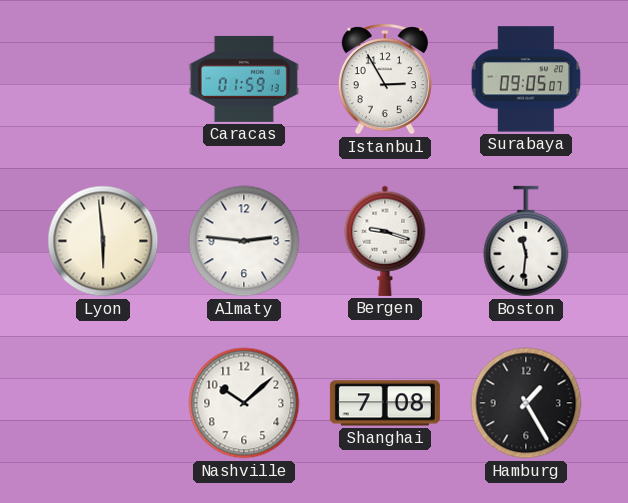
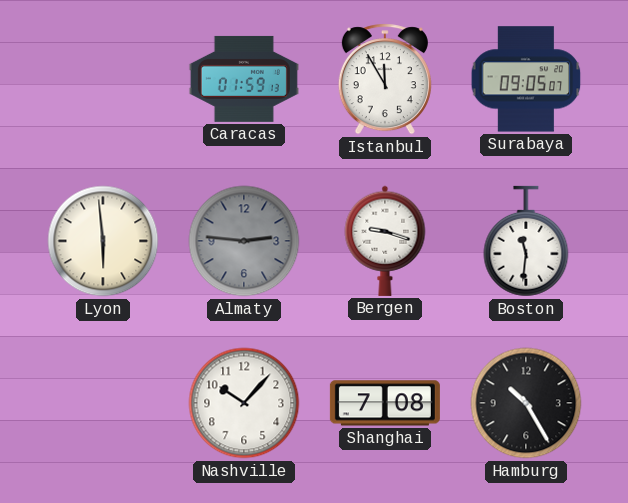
Istanbul: 2:55 -> 11:55
Almaty dial: white -> grey
Nashville: 10:08 -> 10:07
Hamburg: 1:25 -> 10:25
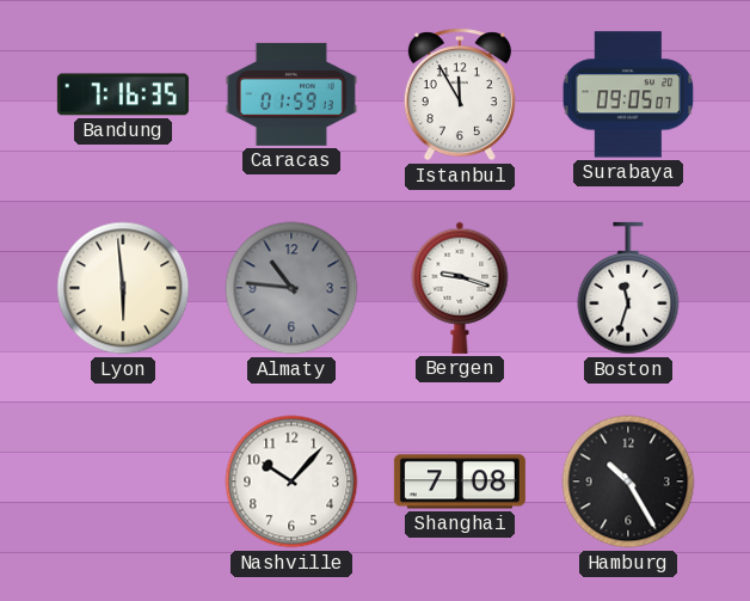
Bandung: none -> 7:16
Almaty: 2:46 -> 10:46
Boston: 11:31 -> 11:33
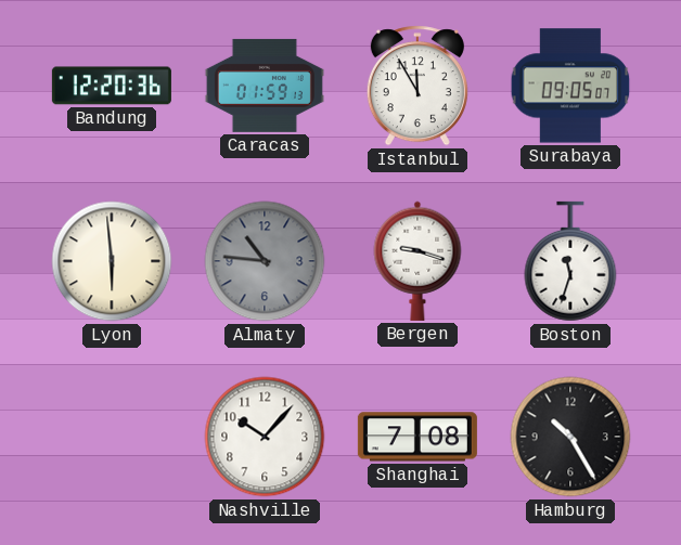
Bandung: 7:16 -> 12:20
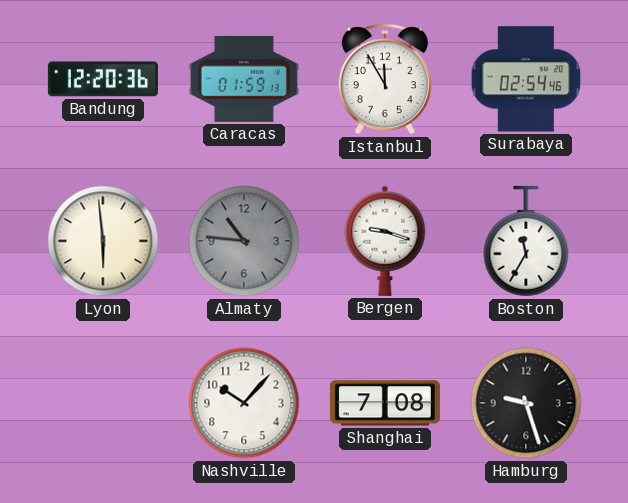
Surabaya: 09:05 -> 02:54
Boston: 11:33 -> 11:35
Hamburg: 10:25 -> 9:27
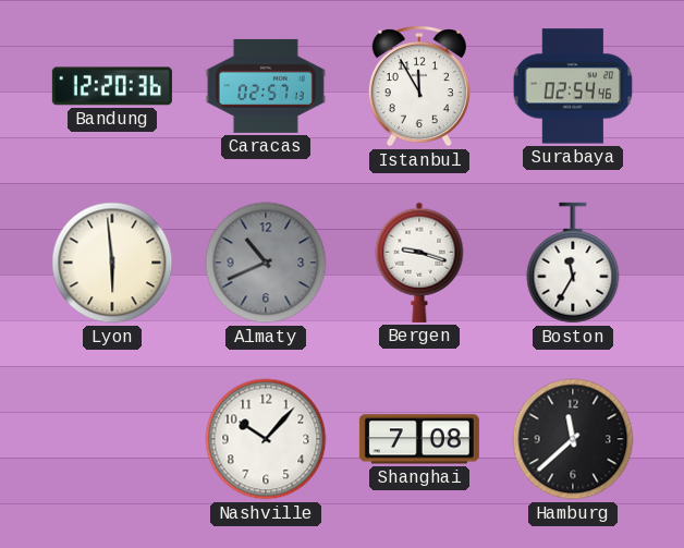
Caracas: 01:59 -> 02:57
Almaty: 10:46 -> 10:41
Hamburg: 9:27 -> 11:38
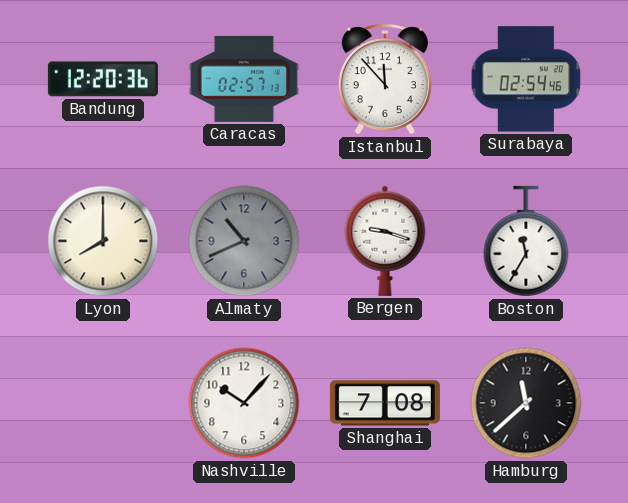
Istanbul: 11:55 -> 11:53
Lyon: 5:59 -> 8:00
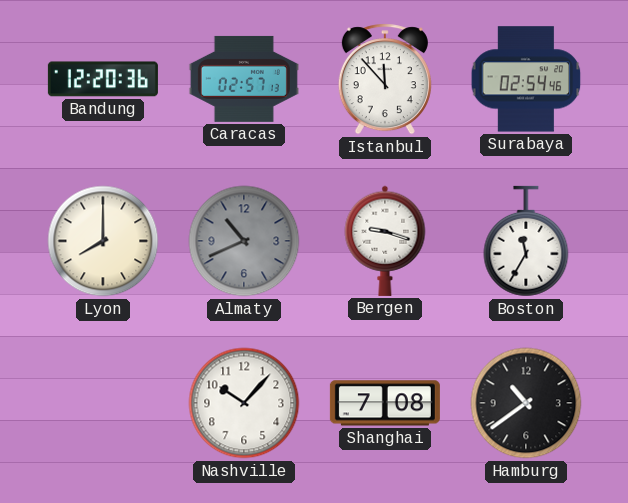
Hamburg: 11:38 -> 10:39
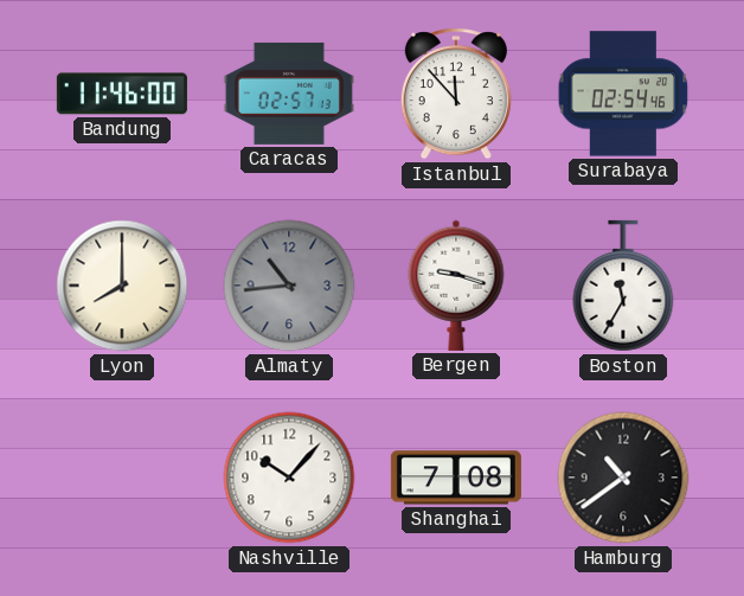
Bandung: 12:20 -> 11:46
Almaty: 10:41 -> 10:44
